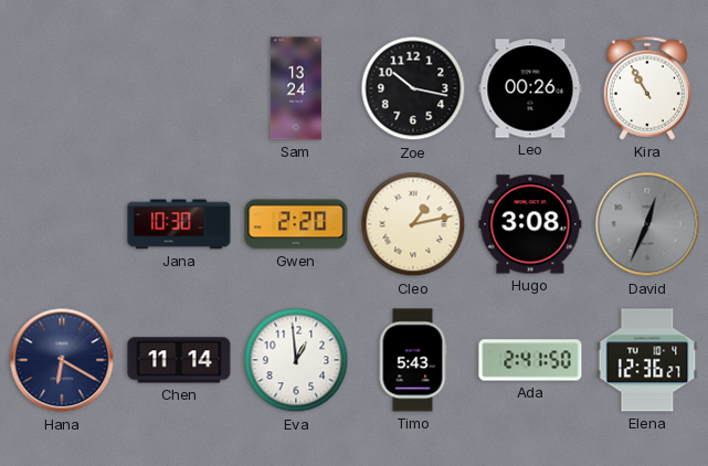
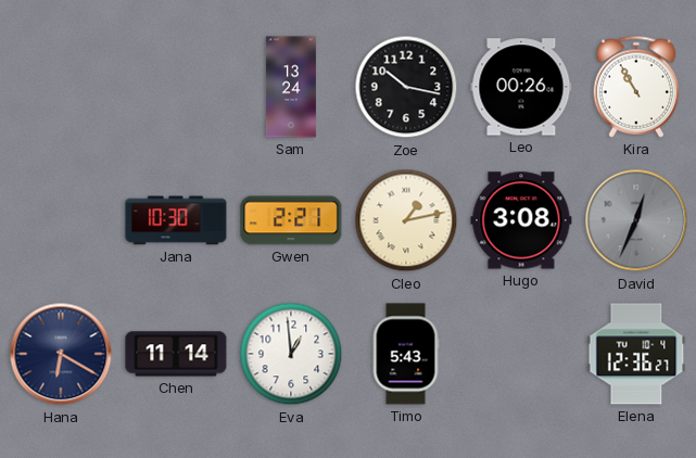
Gwen: 2:20 -> 2:21
Ada: 2:41 -> none
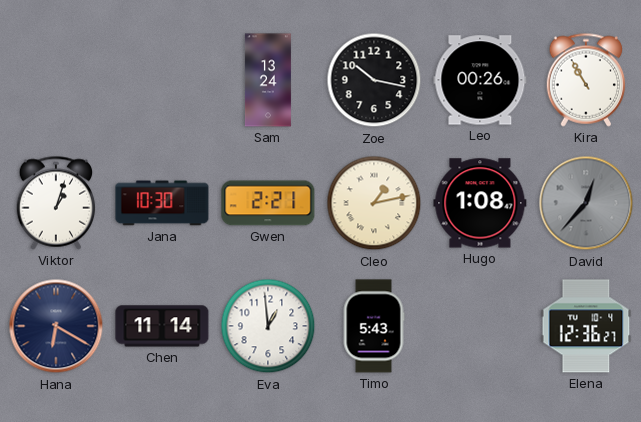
Viktor: none -> 1:03
Hugo: 3:08 -> 1:08
David: 12:34 -> 12:37
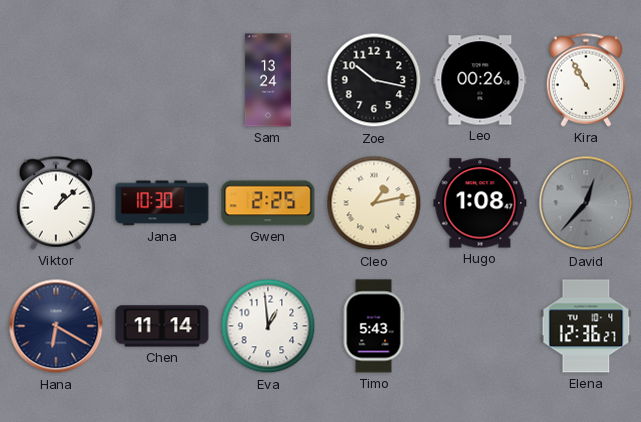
Viktor: 1:03 -> 1:08
Gwen: 2:21 -> 2:25
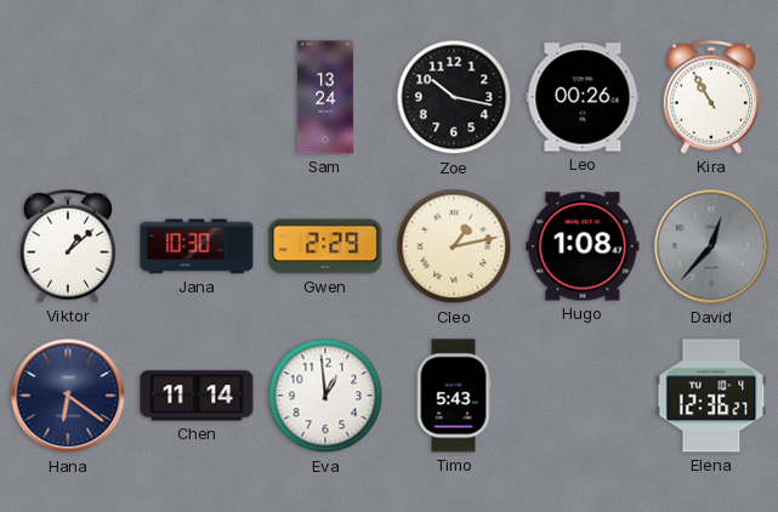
Gwen: 2:25 -> 2:29
Hana: 6:20 -> 6:21
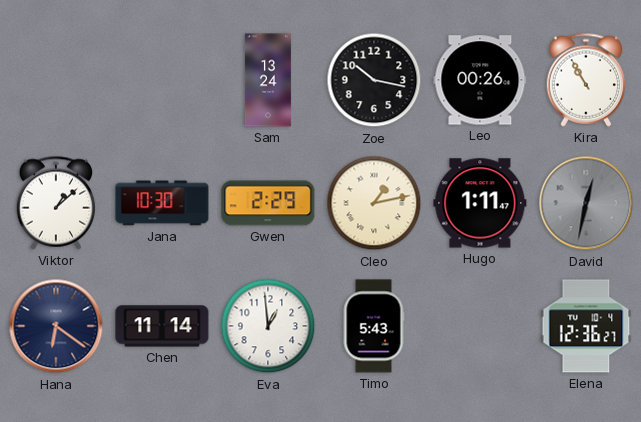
Hugo: 1:08 -> 1:11
David: 12:37 -> 12:32
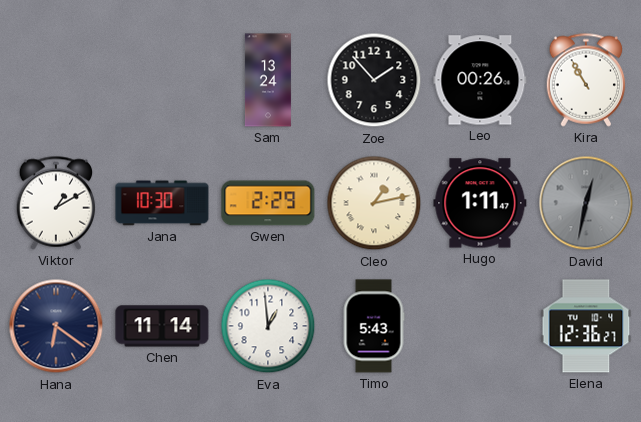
Zoe: 10:17 -> 1:53
Viktor: 1:08 -> 1:10
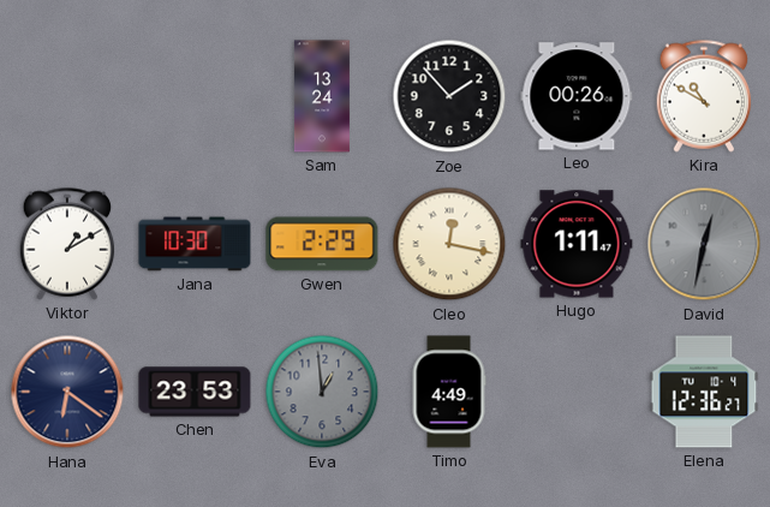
Kira: 10:55 -> 10:50
Cleo: 1:13 -> 12:17
Chen: 11:14 -> 23:53
Eva dial: white -> grey
Timo: 5:43 -> 4:49
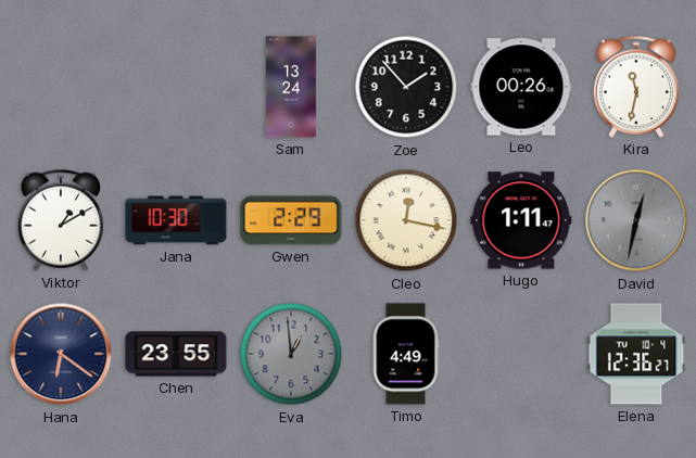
Kira: 10:50 -> 11:32
Chen: 23:53 -> 23:55
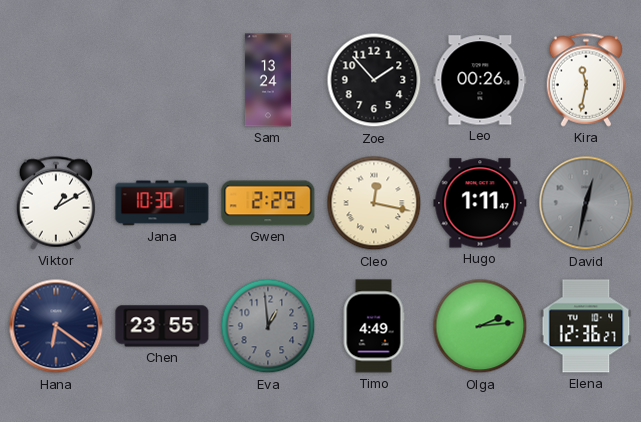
Olga: none -> 2:14
